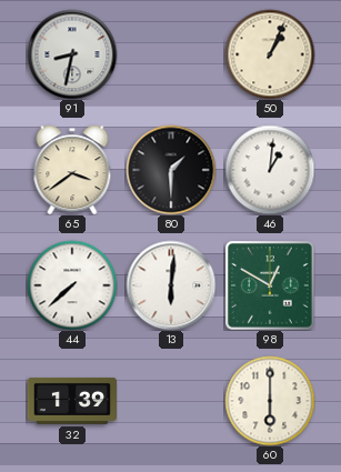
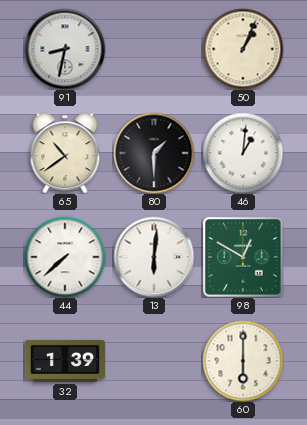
65: 3:39 -> 10:39
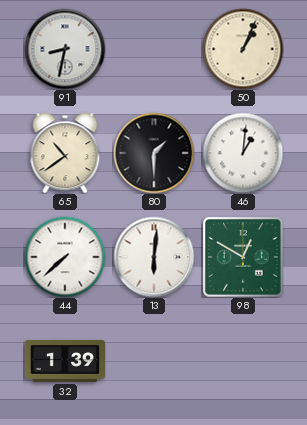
60: 6:00 -> none
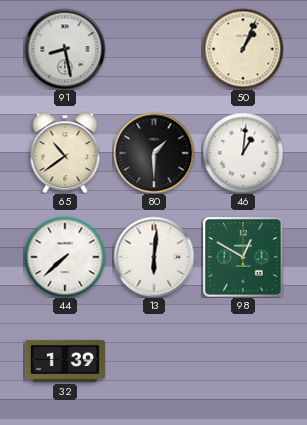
91: 8:32 -> 8:28
